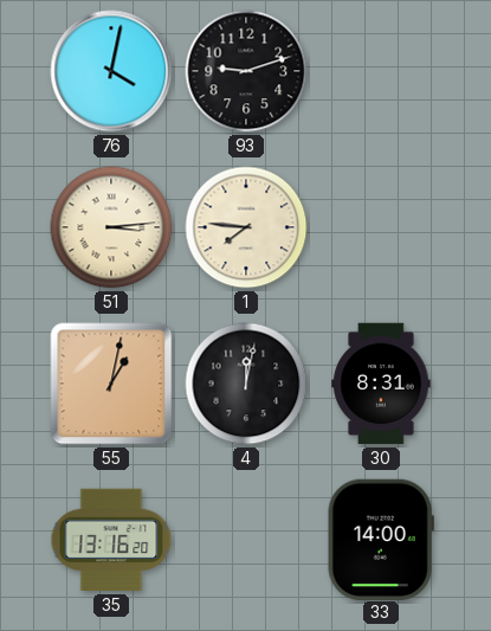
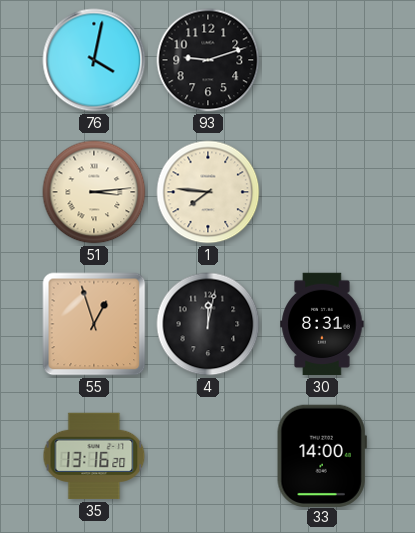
55: 1:02 -> 12:57
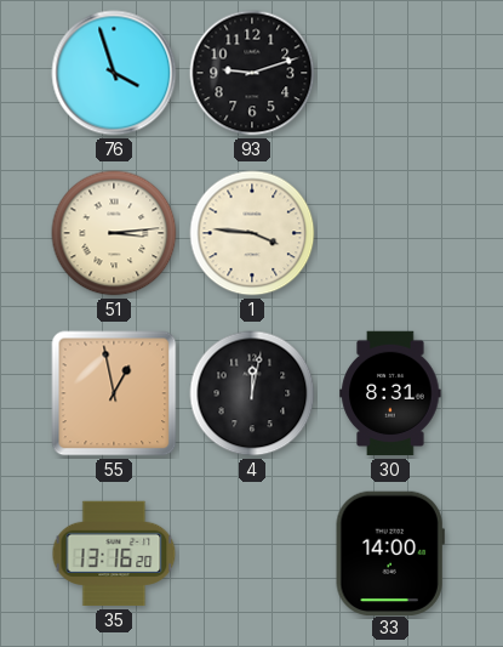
76: 4:02 -> 3:57
1: 7:46 -> 3:46
55: 12:57 -> 12:58
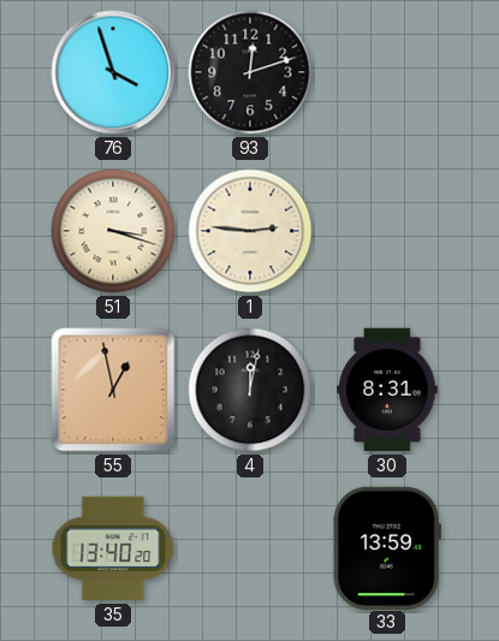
93: 9:12 -> 12:12
51: 3:14 -> 3:18
1: 3:46 -> 2:46
35: 13:16 -> 13:40
33: 14:00 -> 13:59
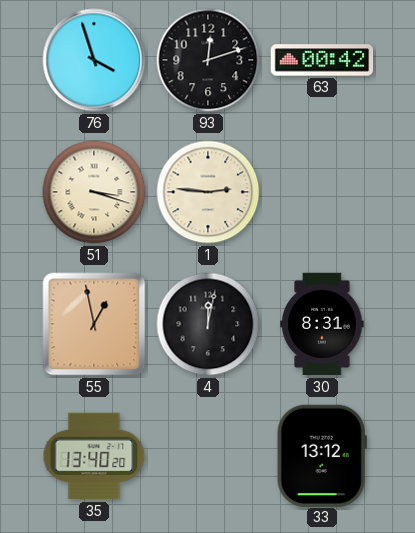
63: none -> 00:42
33: 13:59 -> 13:12
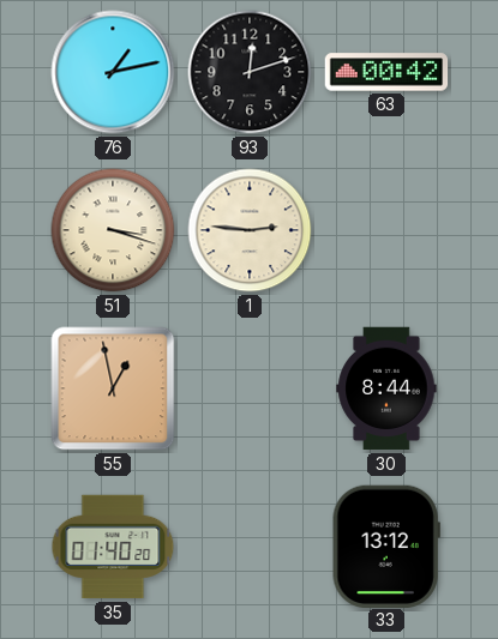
76: 3:57 -> 1:13
4: 12:02 -> none
30: 8:31 -> 8:44
35: 13:40 -> 01:40
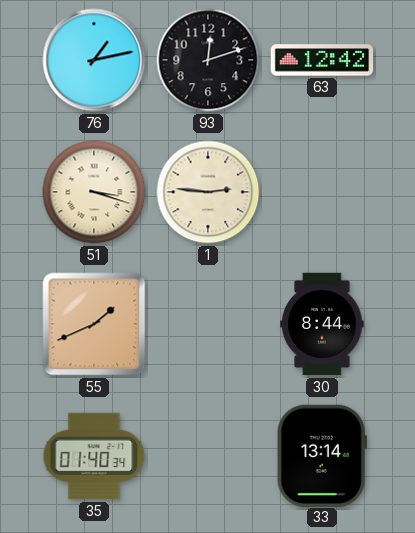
63: 00:42 -> 12:42
55: 12:58 -> 1:41
35: 01:40:20 -> 01:40:34
33: 13:12 -> 13:14
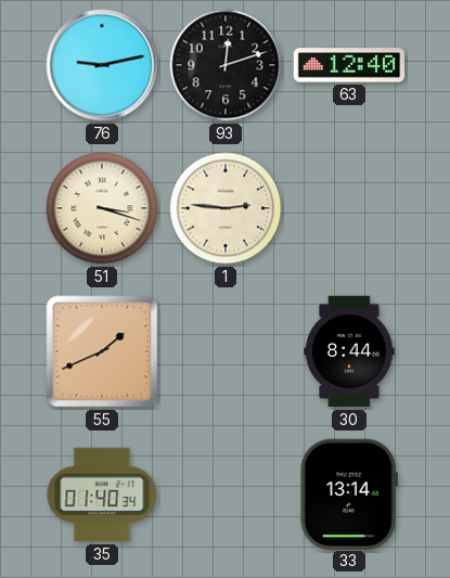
76: 1:13 -> 9:13
63: 12:42 -> 12:40
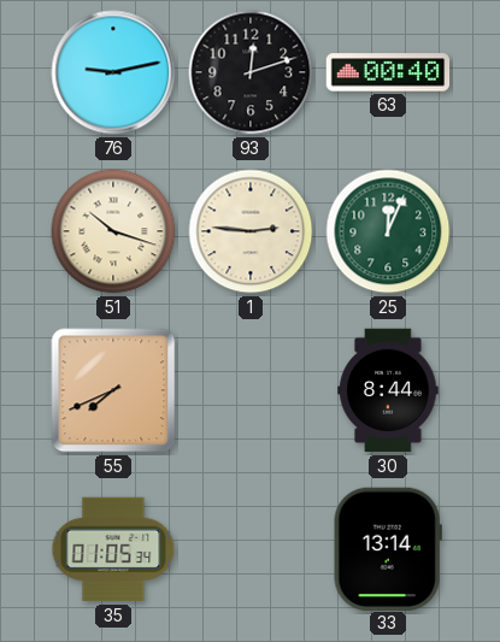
63: 12:40 -> 00:40
51: 3:18 -> 10:18
25: none -> 12:04
55: 1:41 -> 7:41
35: 01:40 -> 01:05
